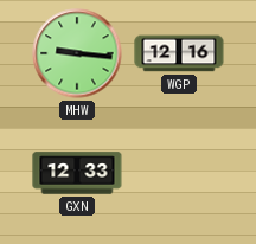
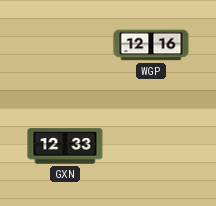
MHW: 9:16 -> none
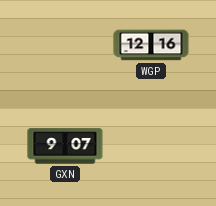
GXN: 12:33 -> 9:07
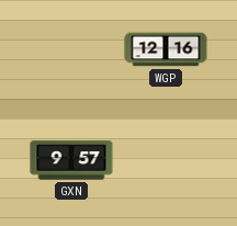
GXN: 9:07 -> 9:57
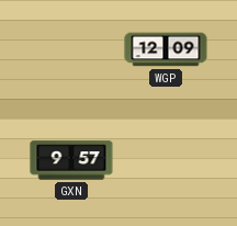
WGP: 12:16 -> 12:09
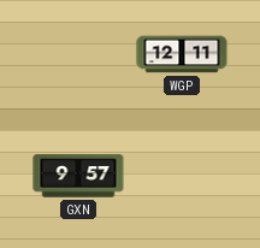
WGP: 12:09 -> 12:11
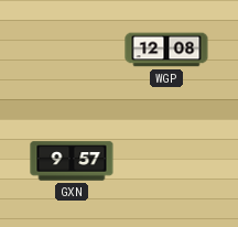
WGP: 12:11 -> 12:08
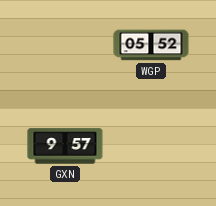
WGP: 12:08 -> 05:52
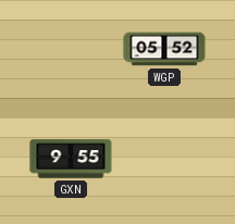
GXN: 9:57 -> 9:55
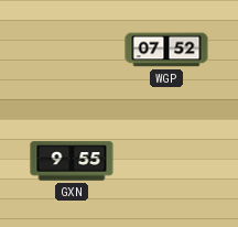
WGP: 05:52 -> 07:52
